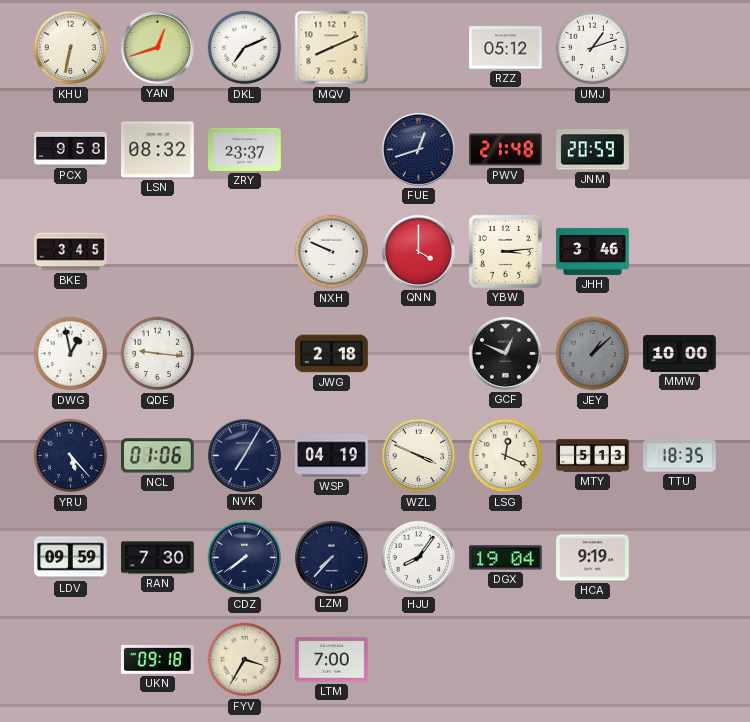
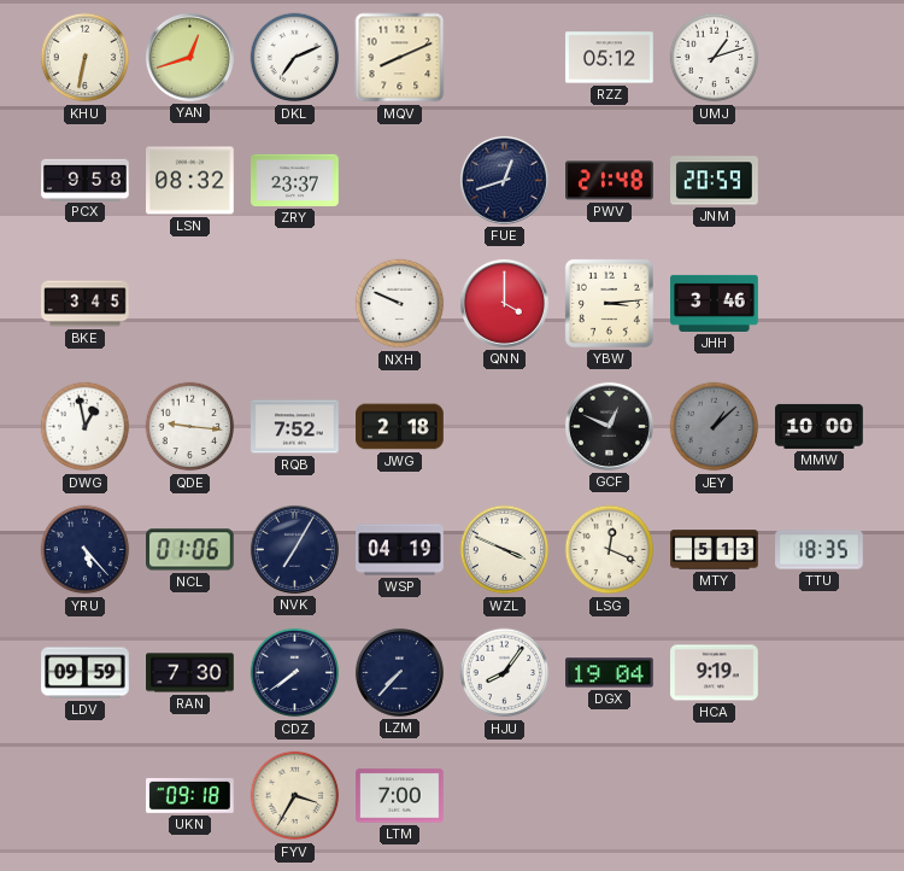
RQB: none -> 7:52
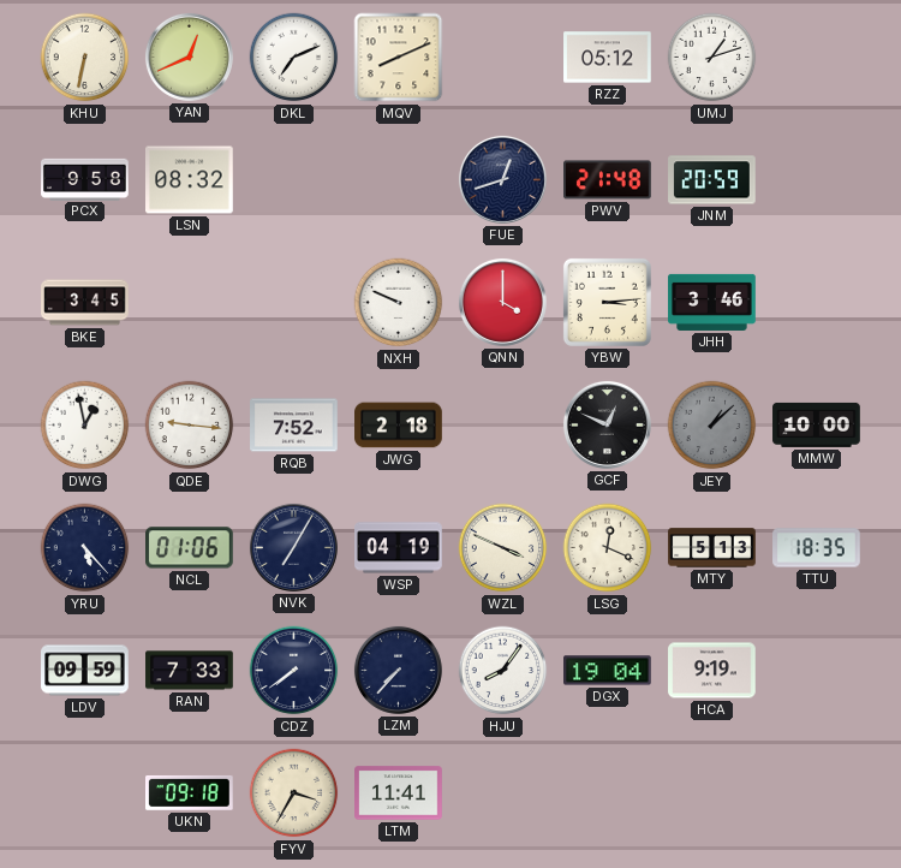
YAN: 12:42 -> 12:41
ZRY: 23:37 -> none
RAN: 7:30 -> 7:33
LTM: 7:00 -> 11:41
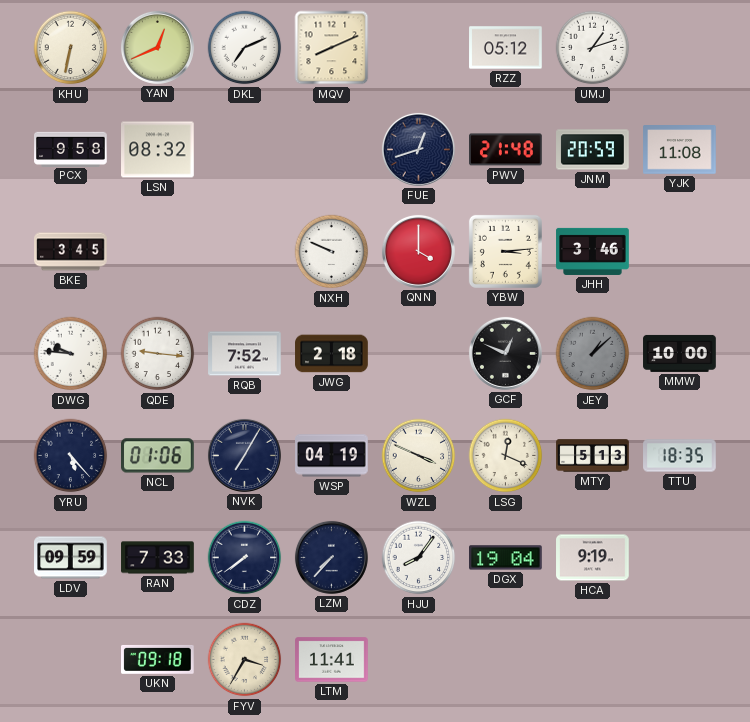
YJK: none -> 11:08
DWG: 12:58 -> 9:46
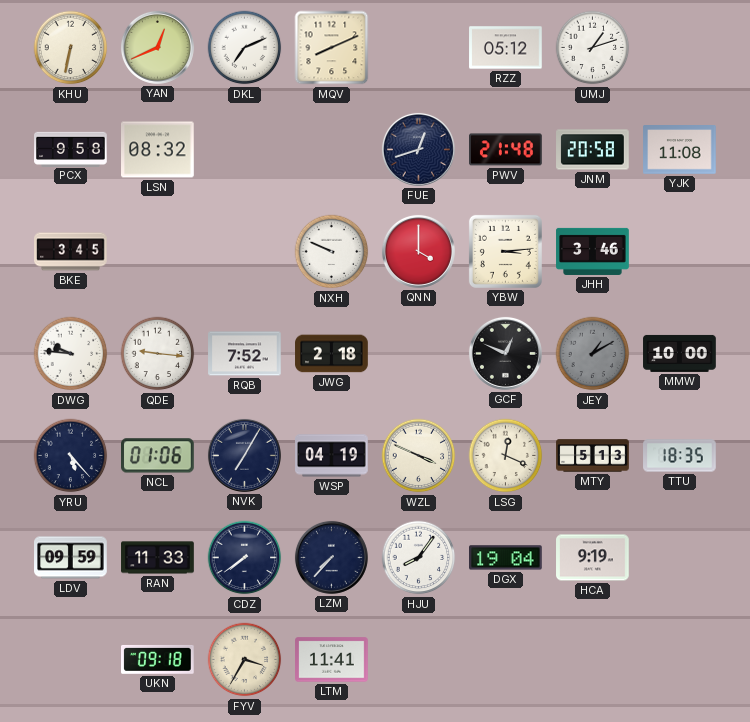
JNM: 20:59 -> 20:58
JEY: 1:08 -> 1:10
RAN: 7:33 -> 11:33
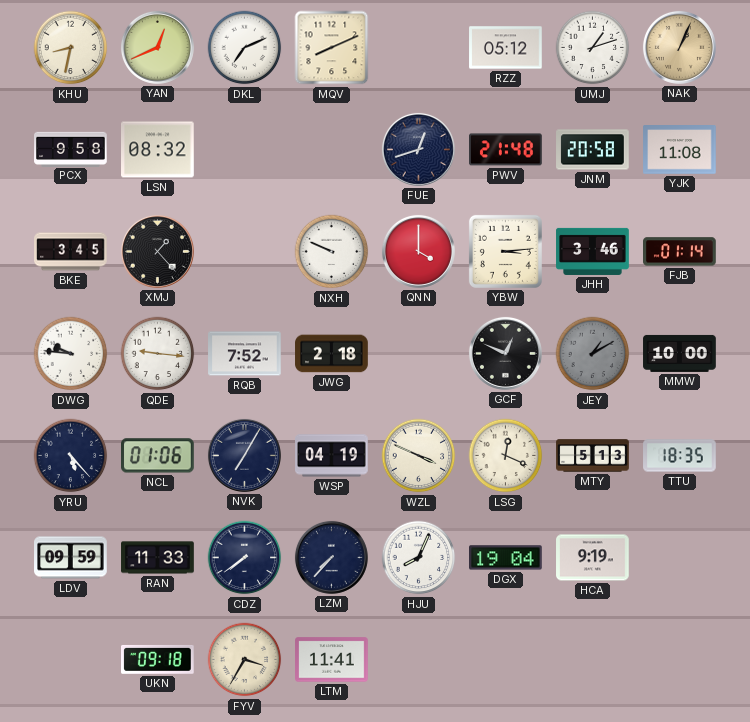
KHU: 6:32 -> 8:32
NAK: none -> 1:04
XMJ: none -> 1:23
FJB: none -> 01:14
HJU: 8:06 -> 8:04
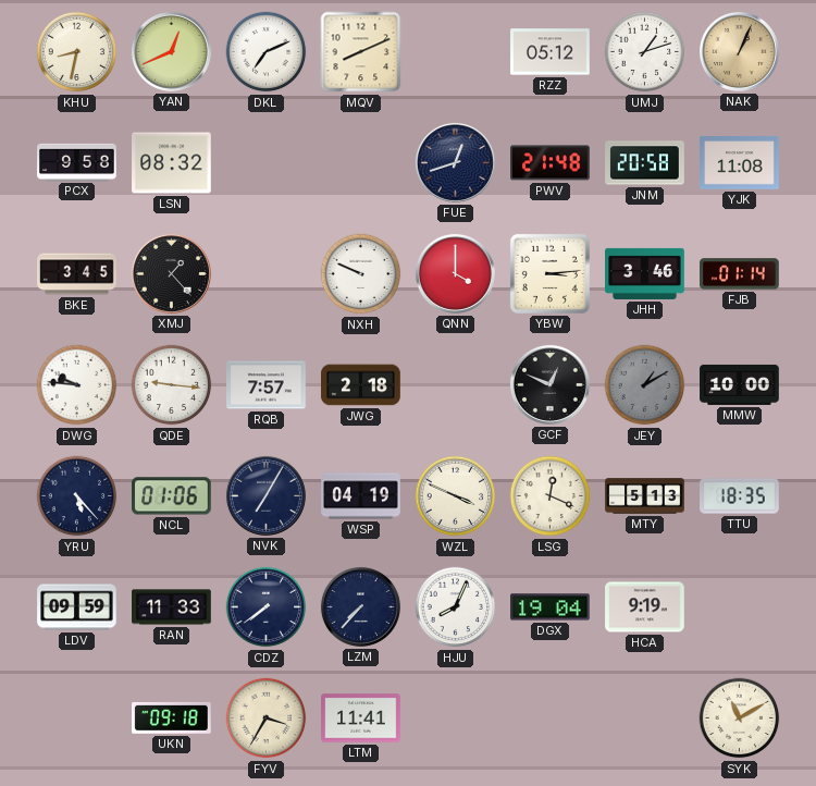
RQB: 7:52 -> 7:57
SYK: none -> 11:10
